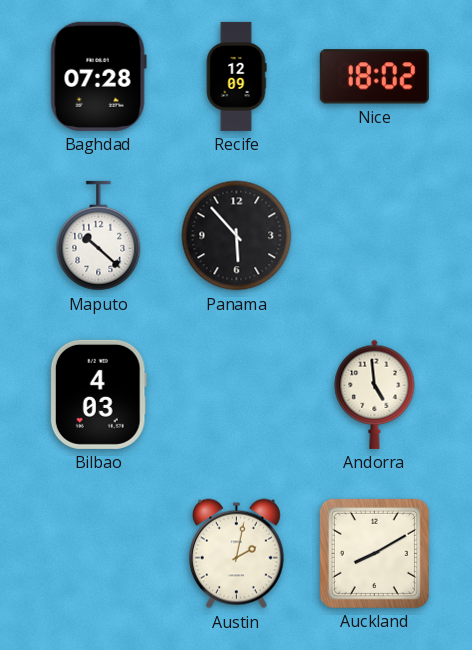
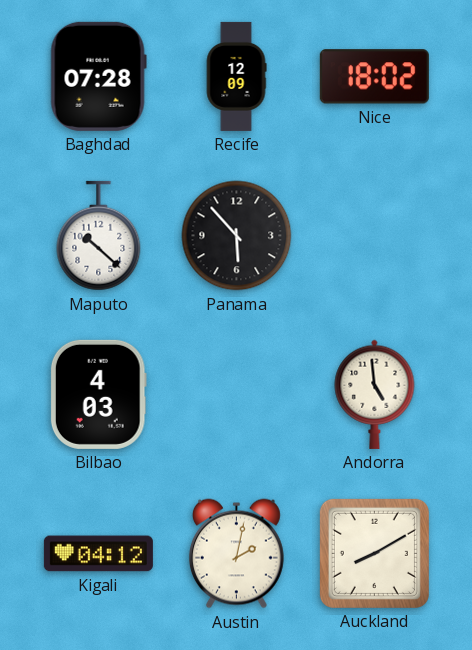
Kigali: none -> 04:12
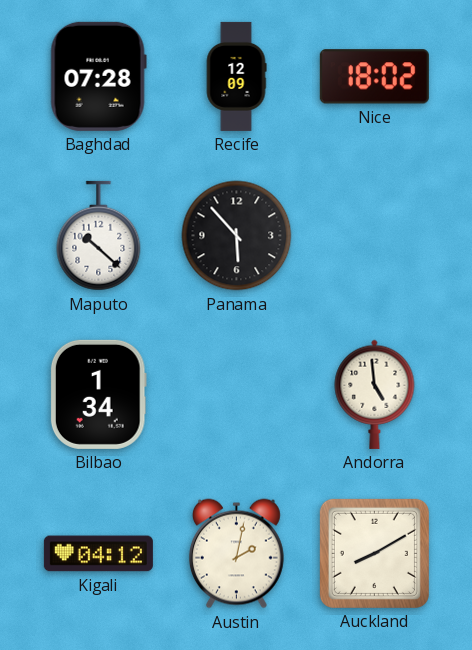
Bilbao: 4:03 -> 1:34
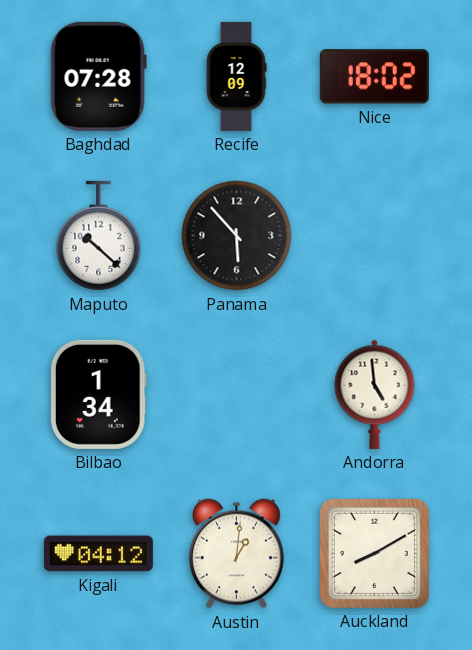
Austin: 2:02 -> 1:01
